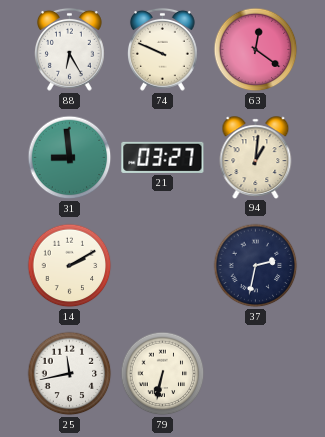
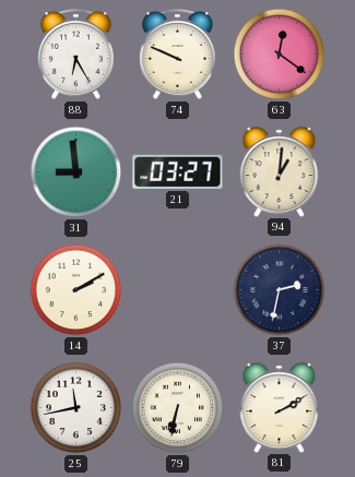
81: none -> 2:10
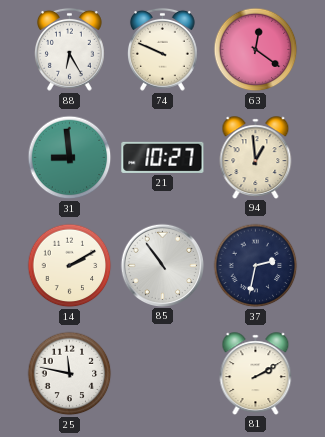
21: 03:27 -> 10:27
94: 1:01 -> 12:59
85: none -> 10:54
25: 11:43 -> 11:47
79: 6:32 -> none
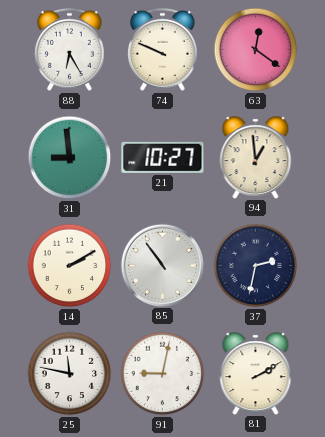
91: none -> 9:02
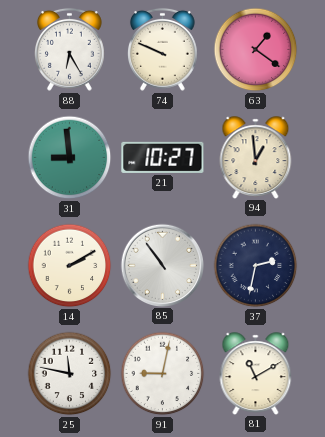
63: 12:21 -> 1:21
81: 2:10 -> 11:10
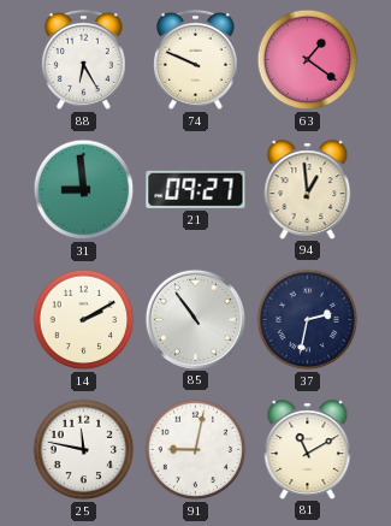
21: 10:27 -> 09:27
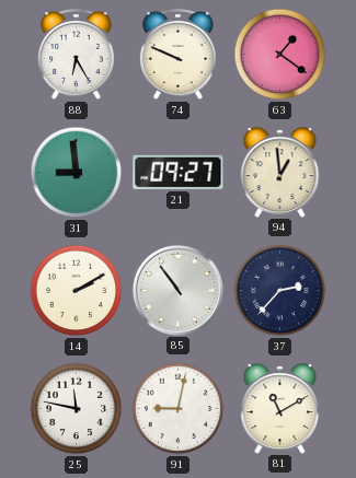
37: 2:32 -> 2:37
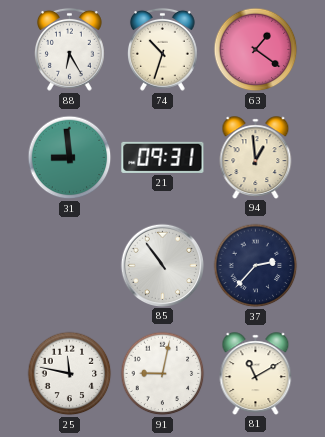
74: 9:49 -> 10:33
21: 09:27 -> 09:31
14: 2:10 -> none
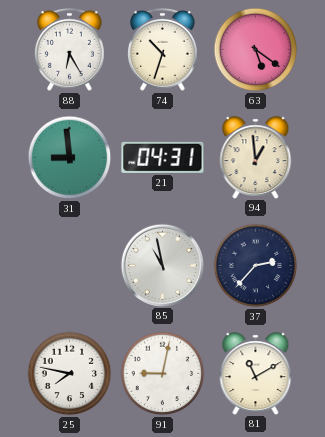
63: 1:21 -> 5:21
21: 09:31 -> 04:31
85: 10:54 -> 10:58
25: 11:47 -> 7:47
